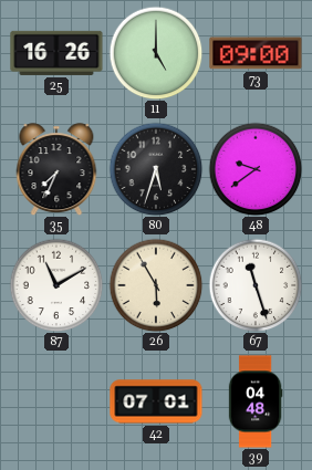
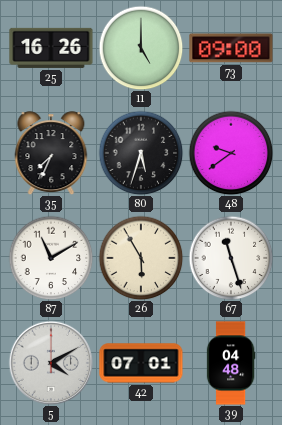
5: none -> 4:10
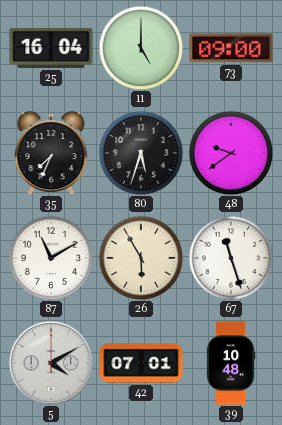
25: 16:26 -> 16:04
39: 04:48 -> 10:48
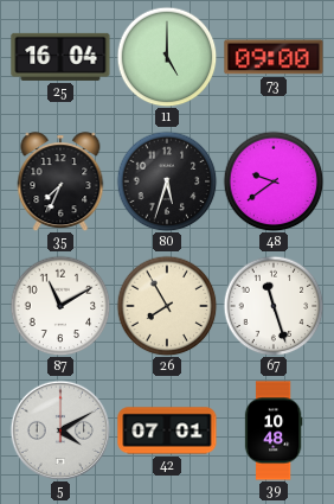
26: 5:55 -> 7:55
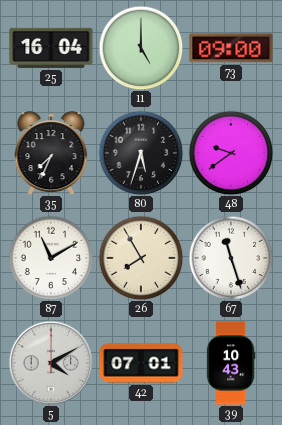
39: 10:48 -> 10:43
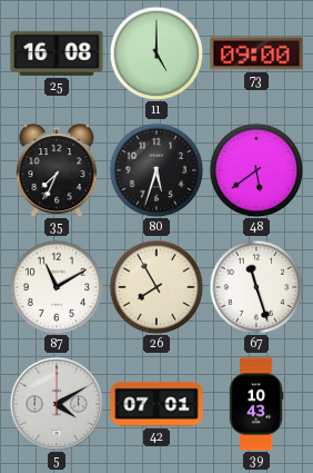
25: 16:04 -> 16:08
48: 9:39 -> 5:39
